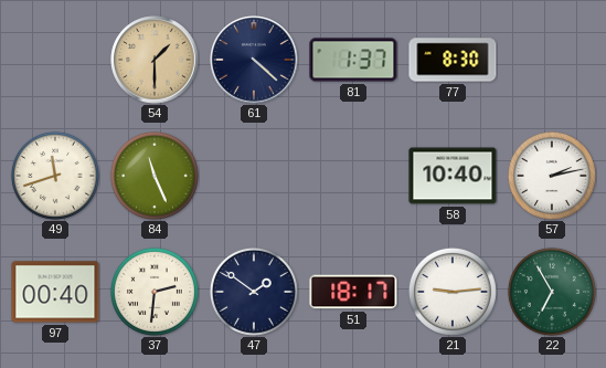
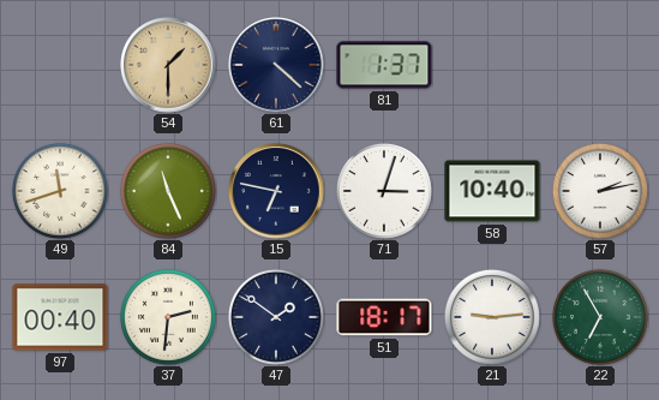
77: 8:30 -> none
15: none -> 6:47
71: none -> 3:03
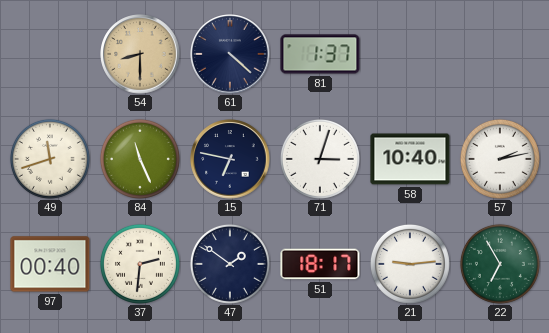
54: 1:30 -> 8:30
